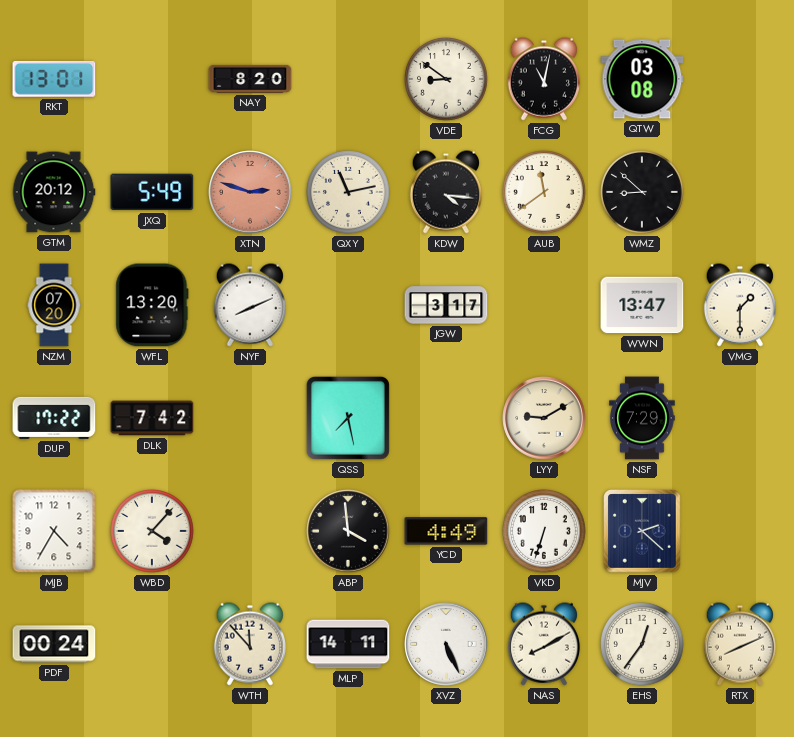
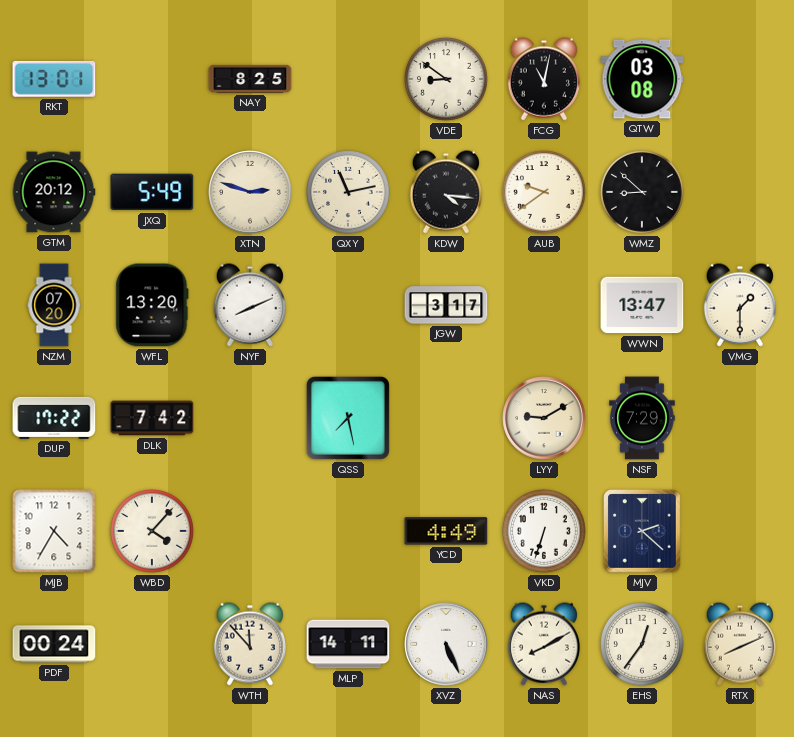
NAY: 8:20 -> 8:25
XTN dial: salmon -> cream
AUB: 11:39 -> 9:39
ABP: 3:59 -> none
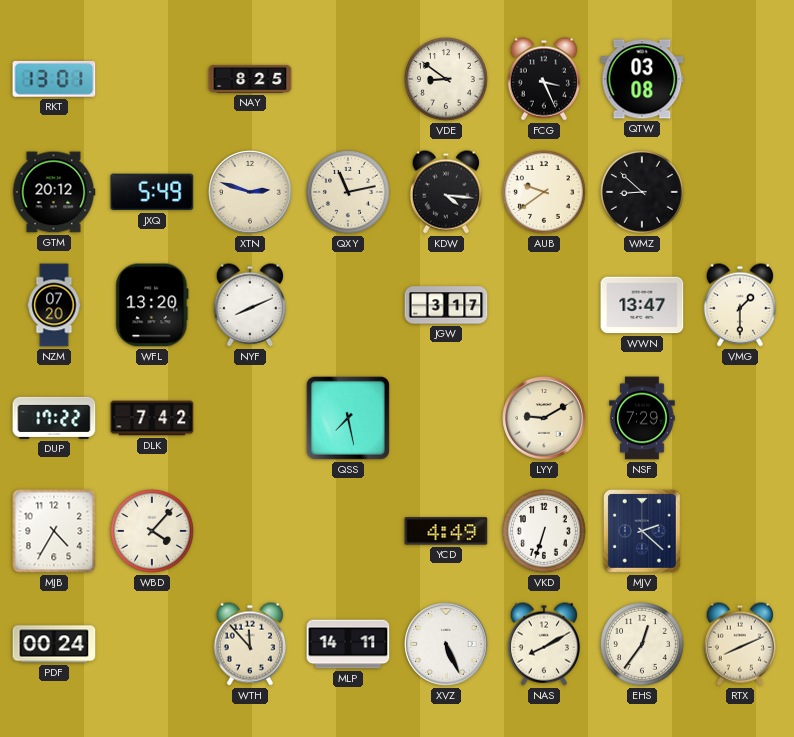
FCG: 11:02 -> 3:26
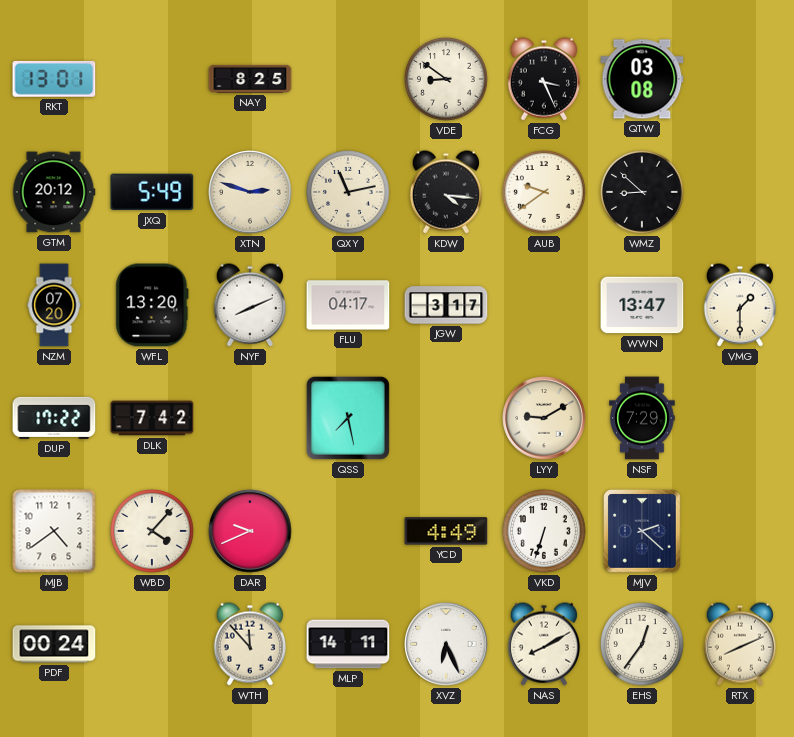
FLU: none -> 04:17
MJB: 4:35 -> 4:39
DAR: none -> 9:41
XVZ: 5:26 -> 6:26
